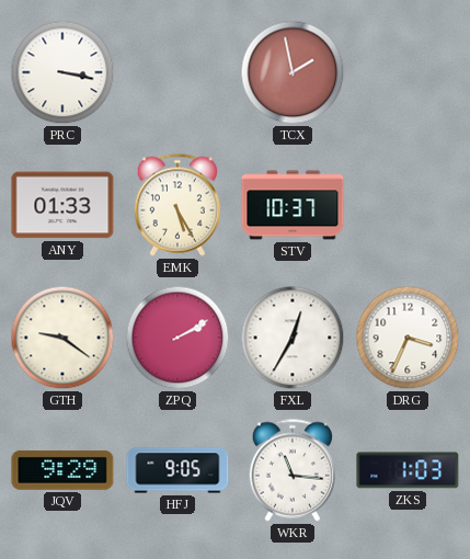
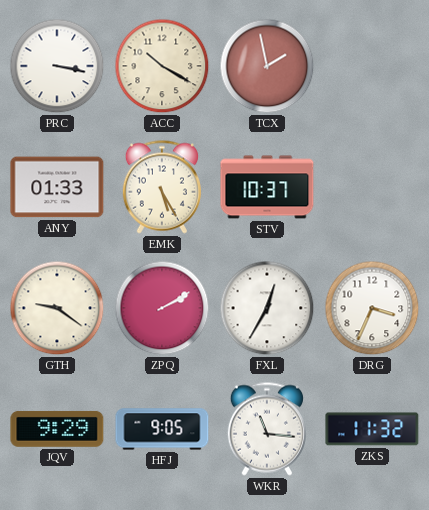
ACC: none -> 10:20
ZKS: 1:03 -> 11:32
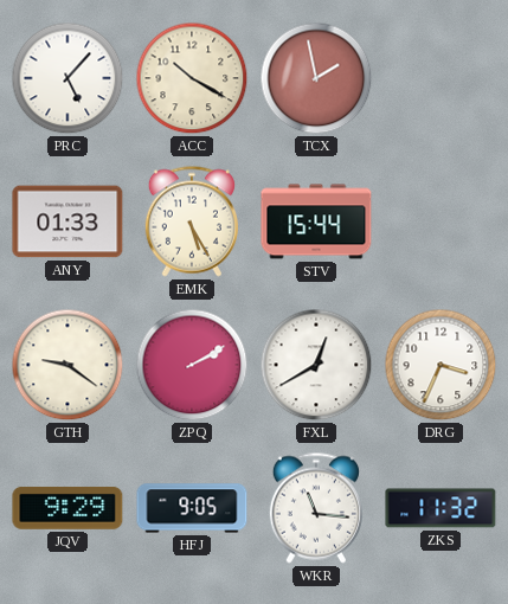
PRC: 3:17 -> 5:07
STV: 10:37 -> 15:44
FXL: 12:35 -> 12:40
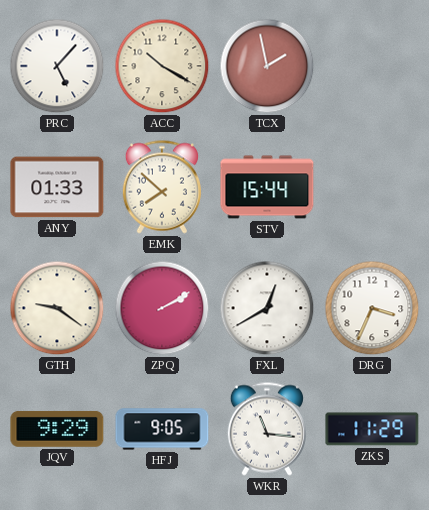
EMK: 5:25 -> 7:52
ZKS: 11:32 -> 11:29
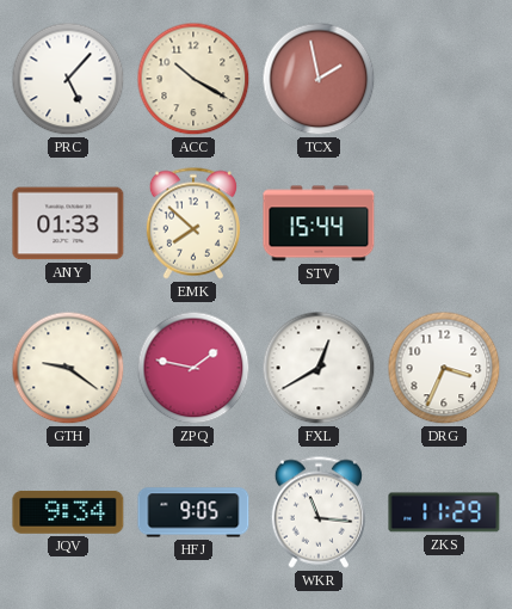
ZPQ: 2:10 -> 1:47
JQV: 9:29 -> 9:34
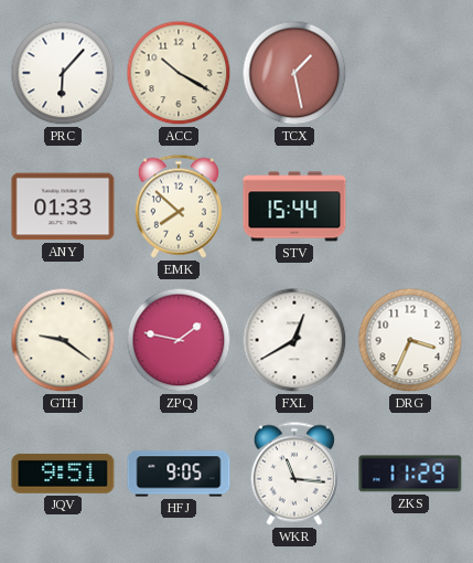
PRC: 5:07 -> 6:07
TCX: 1:58 -> 1:28
JQV: 9:34 -> 9:51
